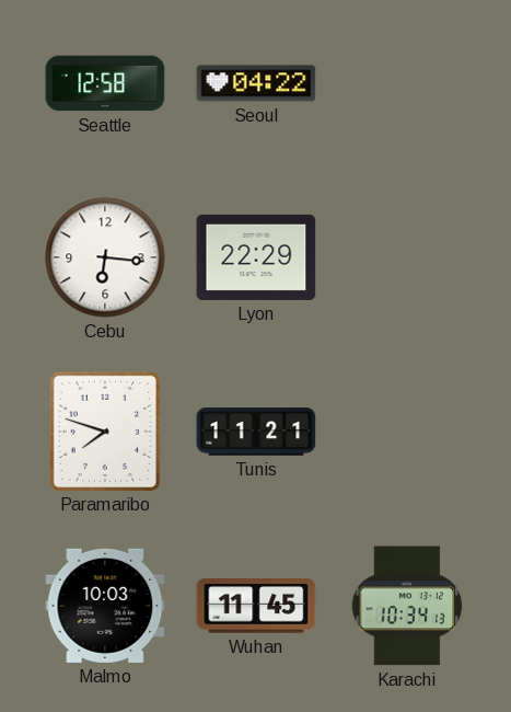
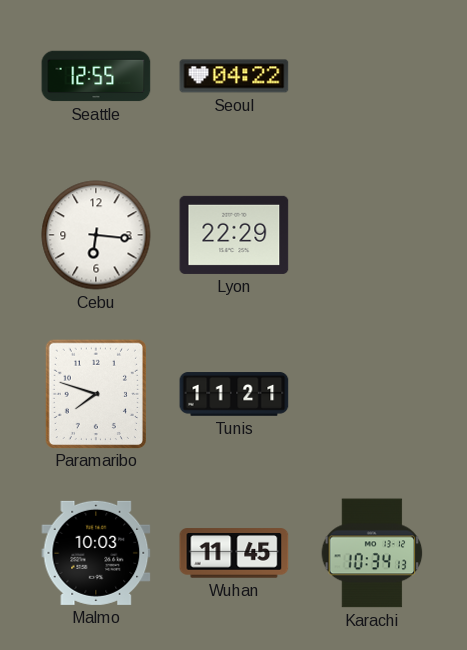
Seattle: 12:58 -> 12:55
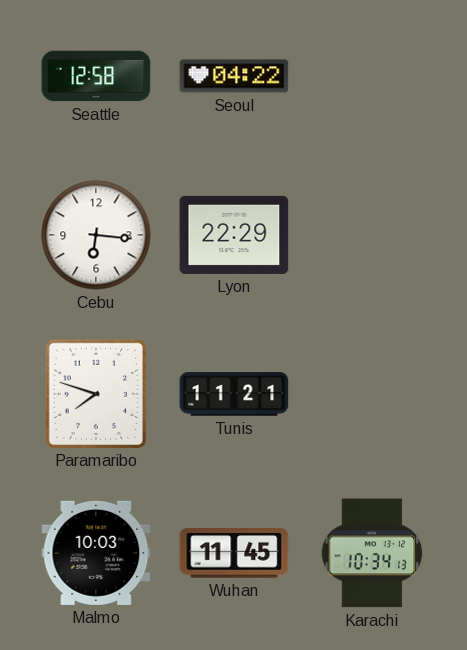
Seattle: 12:55 -> 12:58
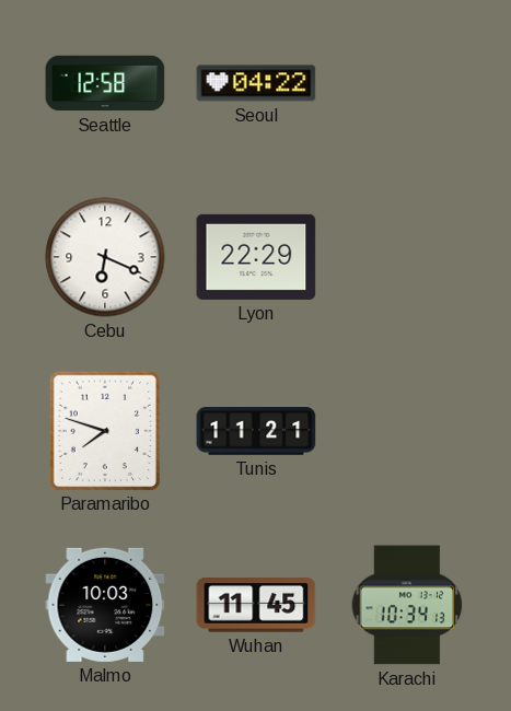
Cebu: 6:16 -> 6:19
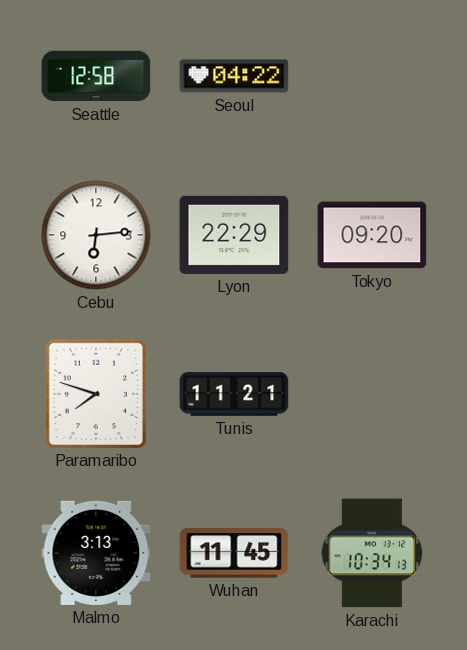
Cebu: 6:19 -> 6:14
Tokyo: none -> 09:20
Malmo: 10:03 -> 3:13
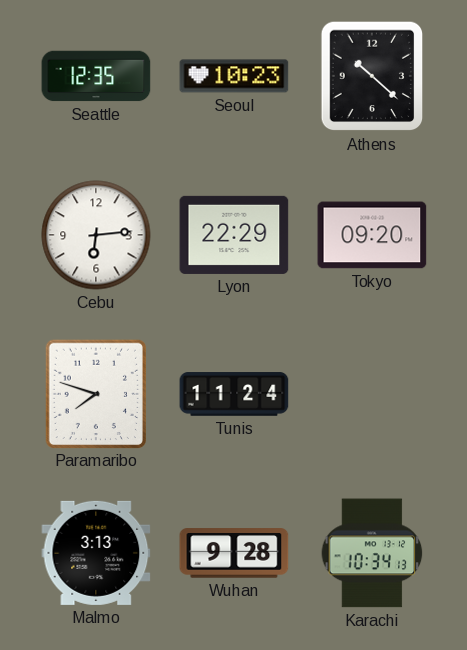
Seattle: 12:58 -> 12:35
Seoul: 04:22 -> 10:23
Athens: none -> 10:22
Tunis: 11:21 -> 11:24
Wuhan: 11:45 -> 9:28
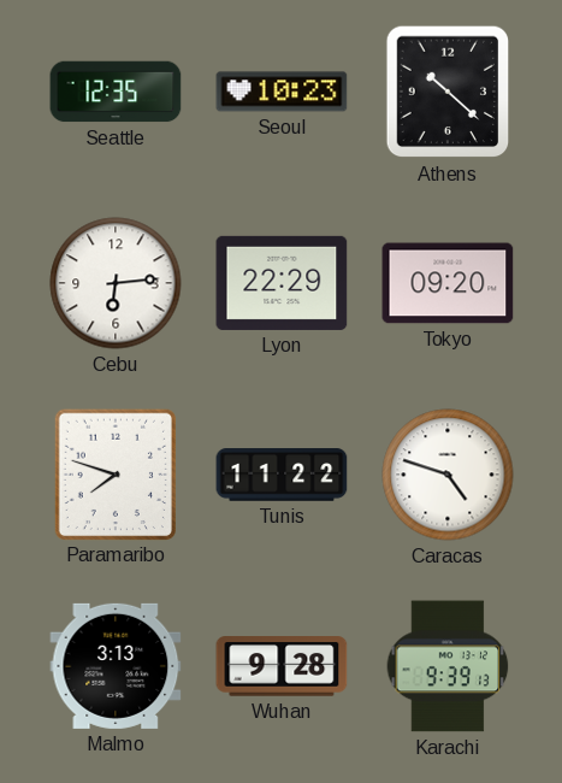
Tunis: 11:24 -> 11:22
Caracas: none -> 4:48
Karachi: 10:34 -> 9:39
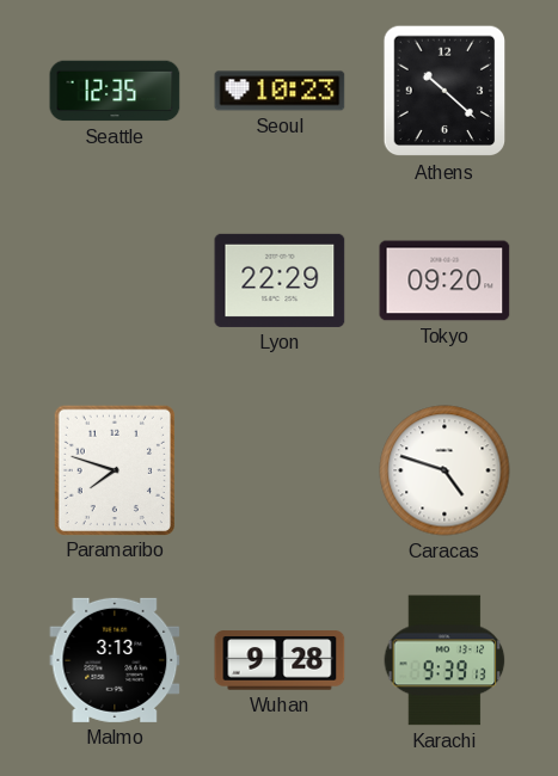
Cebu: 6:14 -> none
Tunis: 11:22 -> none
